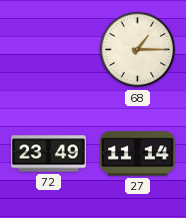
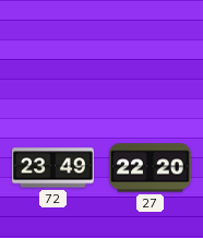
68: 1:15 -> none
27: 11:14 -> 22:20
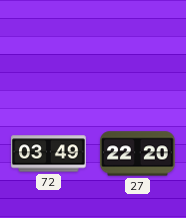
72: 23:49 -> 03:49
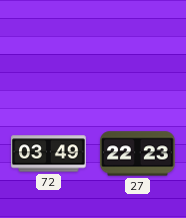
27: 22:20 -> 22:23
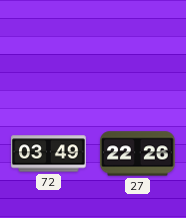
27: 22:23 -> 22:26
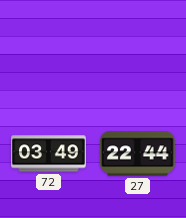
27: 22:26 -> 22:44
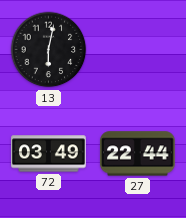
13: none -> 6:02
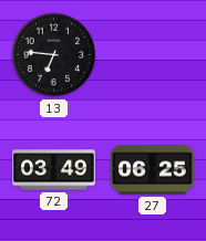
13: 6:02 -> 6:46
27: 22:44 -> 06:25
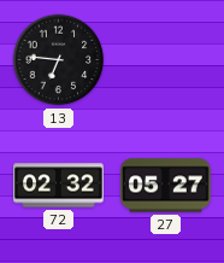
72: 03:49 -> 02:32
27: 06:25 -> 05:27
